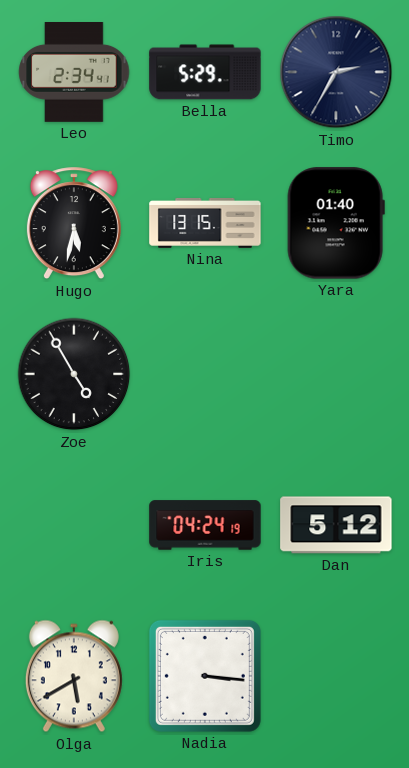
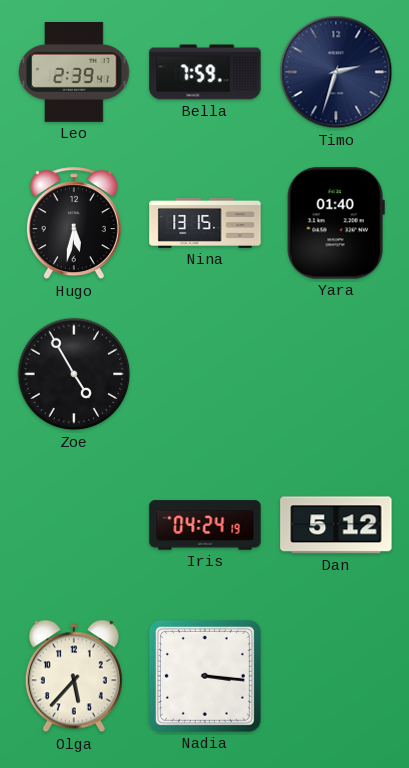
Leo: 2:34 -> 2:39
Bella: 5:29 -> 7:59
Timo: 2:35 -> 2:33
Olga: 5:40 -> 5:37
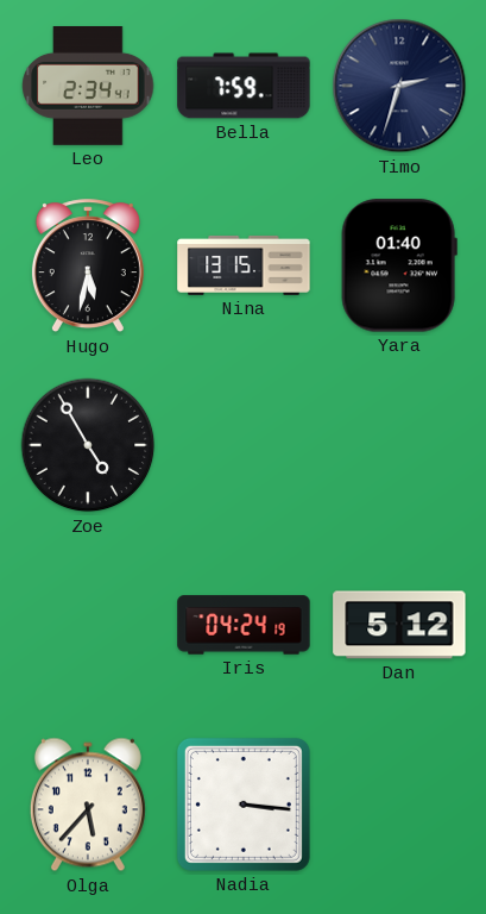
Leo: 2:39 -> 2:34
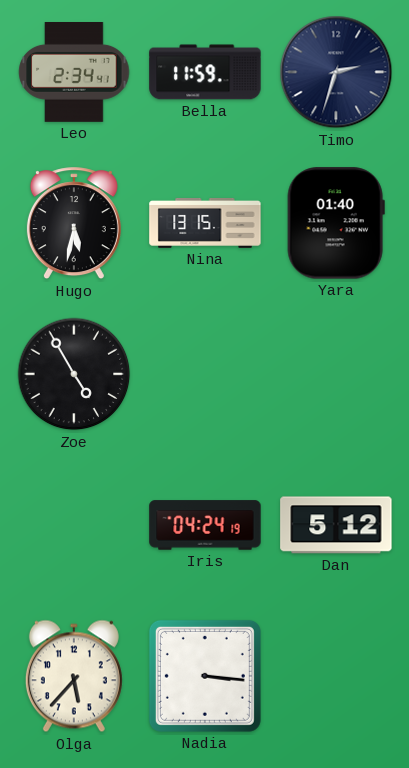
Bella: 7:59 -> 11:59
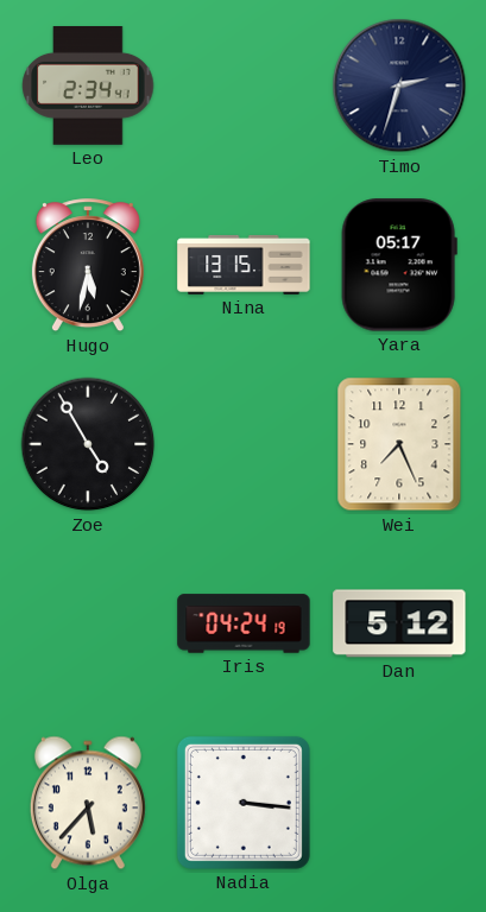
Bella: 11:59 -> none
Yara: 01:40 -> 05:17
Wei: none -> 7:26
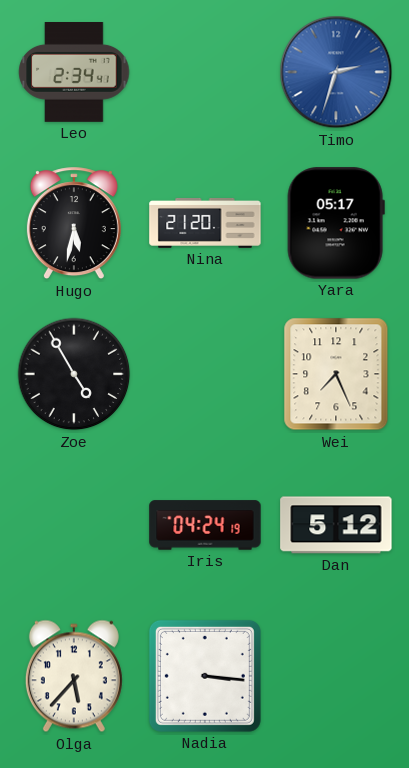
Timo dial: navy -> blue
Nina: 13:15 -> 21:20
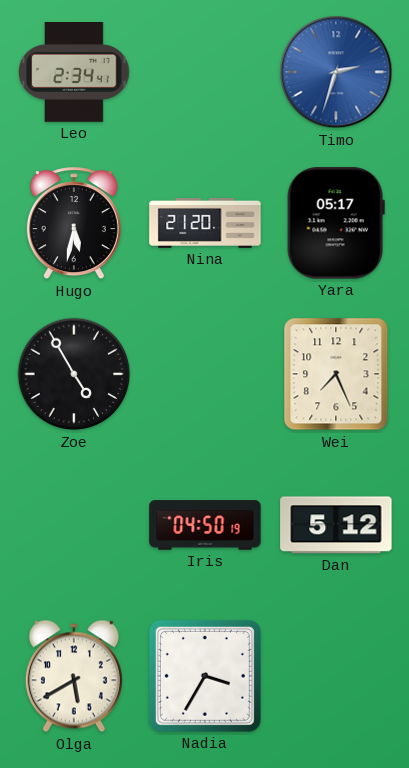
Iris: 04:24 -> 04:50
Olga: 5:37 -> 5:40
Nadia: 3:16 -> 3:35
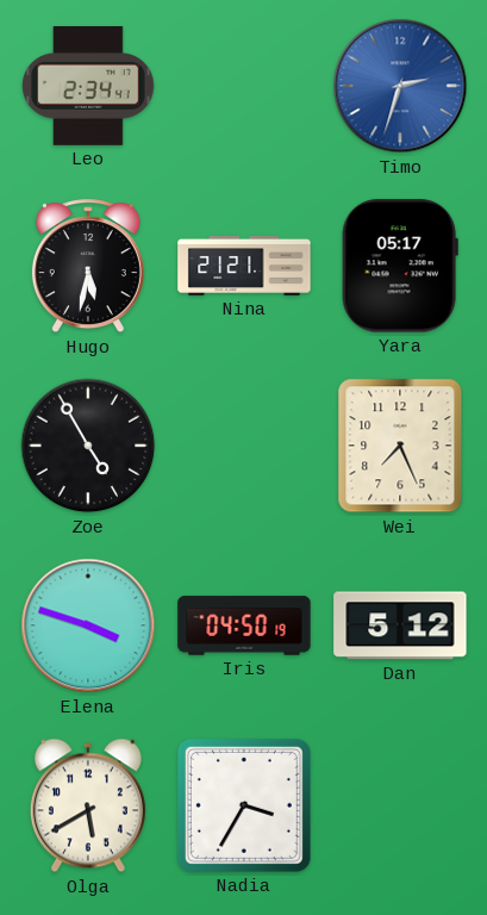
Nina: 21:20 -> 21:21
Elena: none -> 3:48
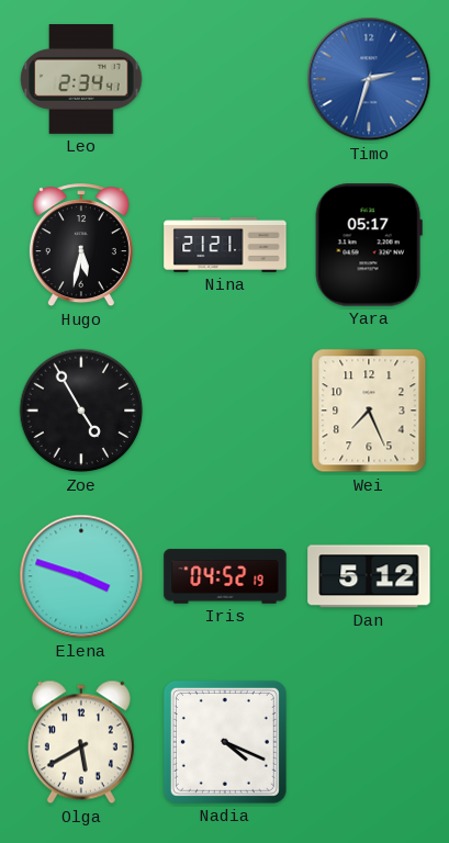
Iris: 04:50 -> 04:52
Nadia: 3:35 -> 4:19
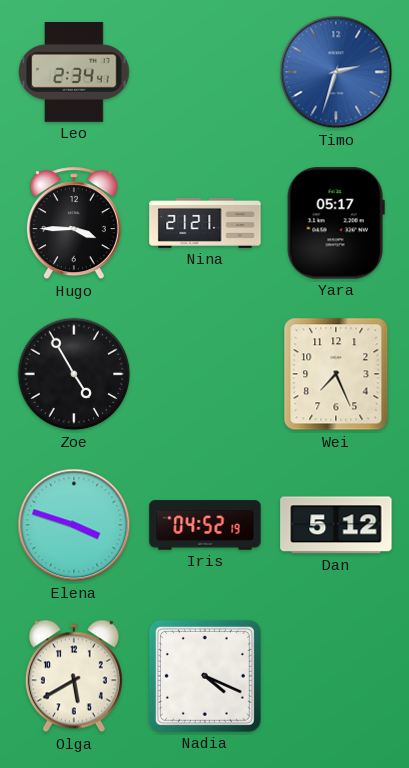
Hugo: 5:32 -> 3:45
